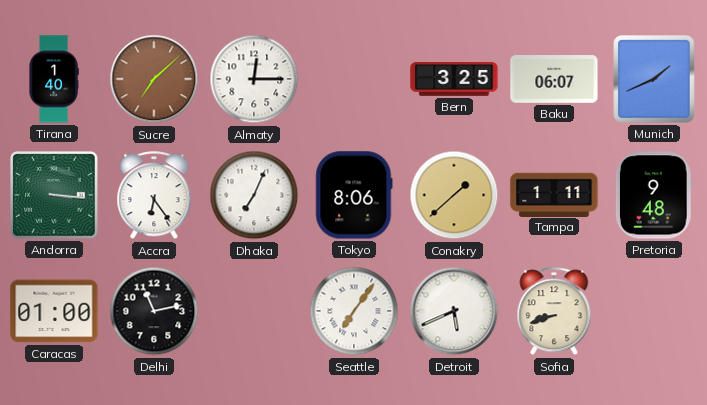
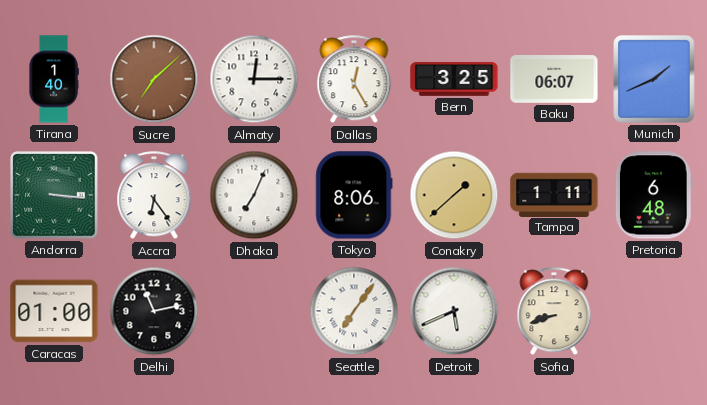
Dallas: none -> 12:25
Pretoria: 9:48 -> 6:48
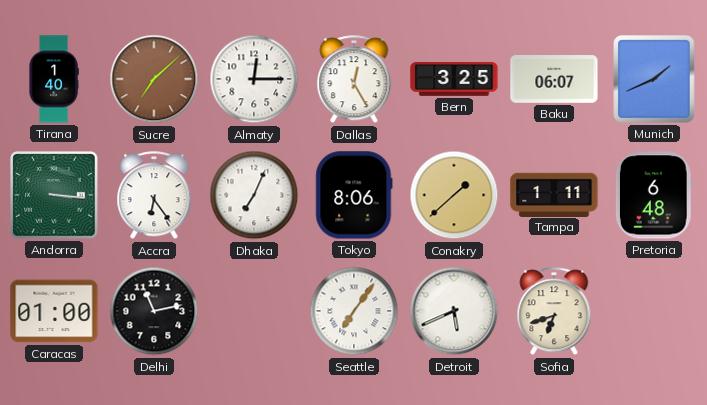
Sofia: 8:42 -> 6:42
